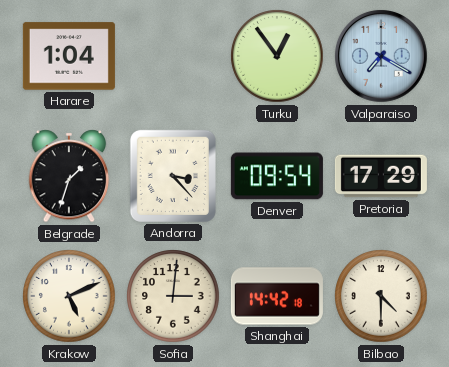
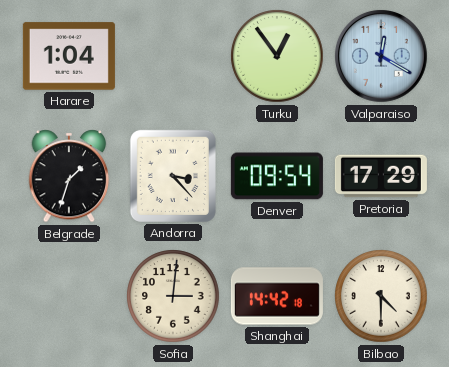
Valparaiso: 7:20 -> 12:20
Krakow: 5:11 -> none
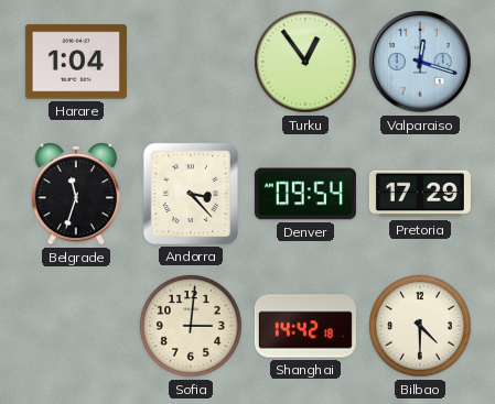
Valparaiso: 12:20 -> 12:18
Belgrade: 1:33 -> 11:33
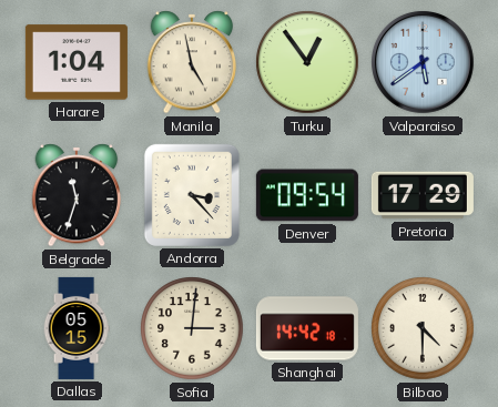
Manila: none -> 4:58
Valparaiso: 12:18 -> 5:39
Dallas: none -> 05:15
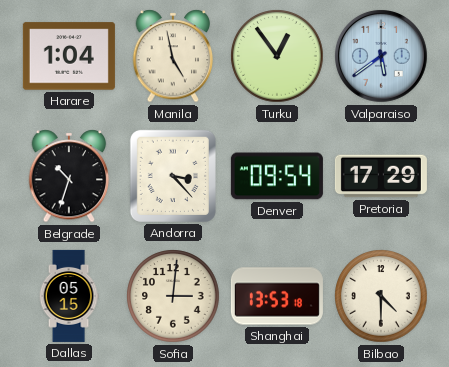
Belgrade: 11:33 -> 10:33
Shanghai: 14:42 -> 13:53
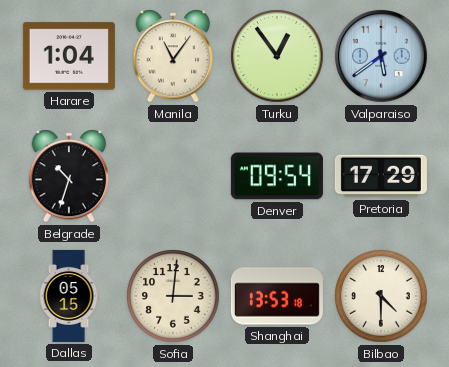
Manila: 4:58 -> 11:06
Andorra: 3:23 -> none
